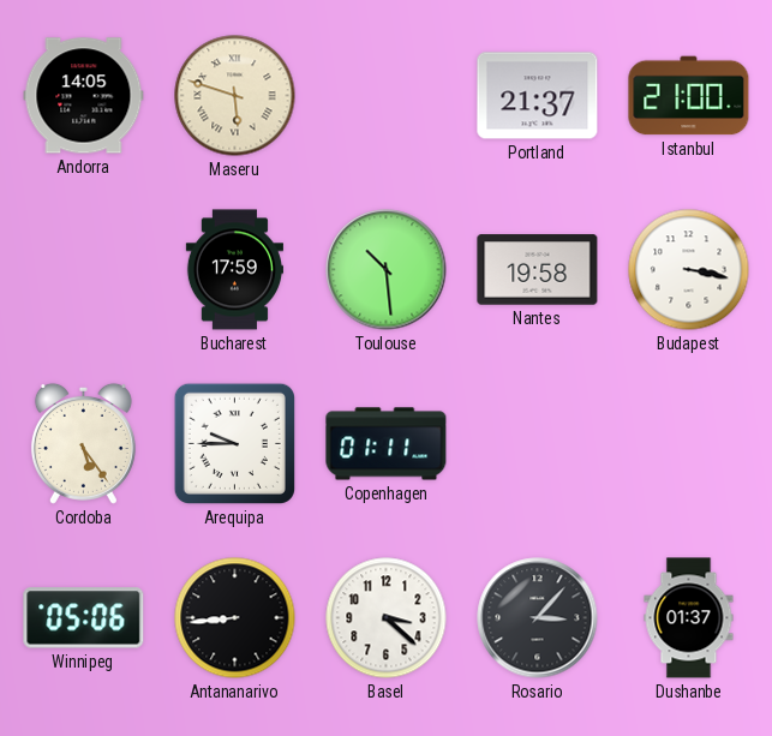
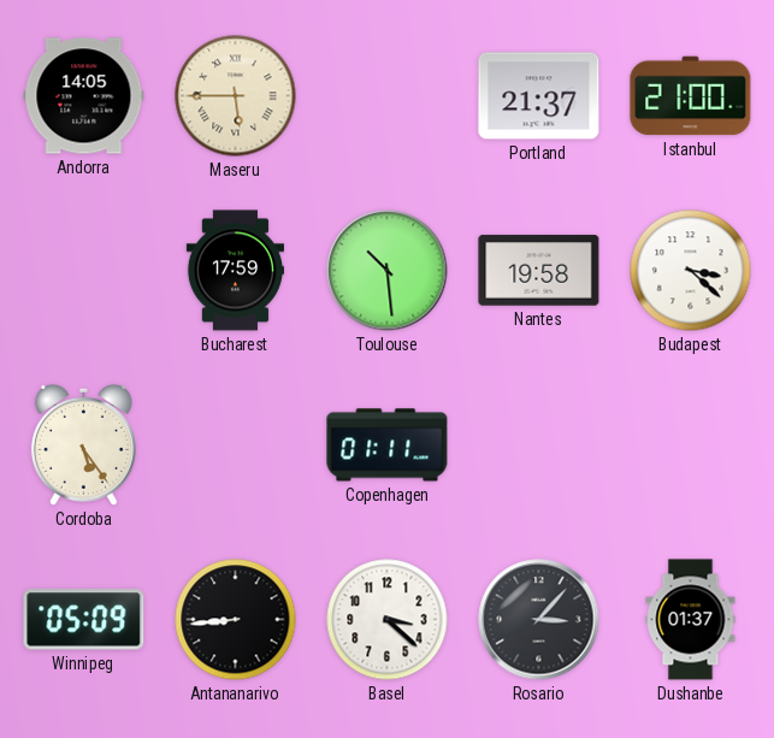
Maseru: 5:48 -> 5:45
Budapest: 3:17 -> 3:22
Arequipa: 9:45 -> none
Winnipeg: 05:06 -> 05:09
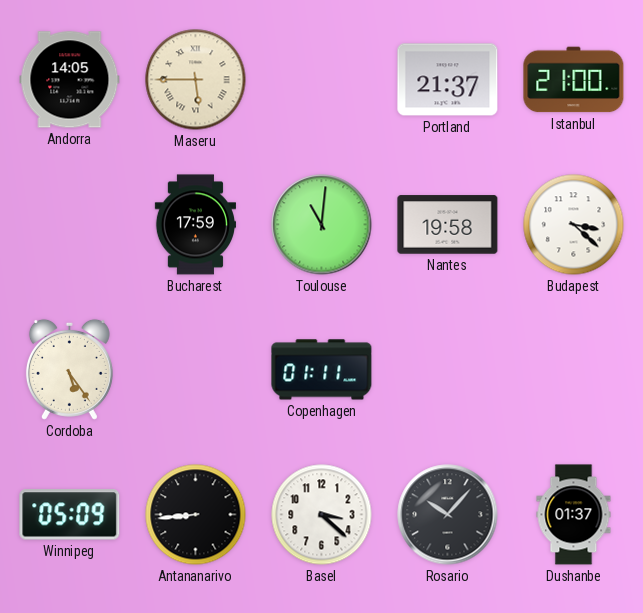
Toulouse: 10:29 -> 11:01
Rosario: 3:07 -> 10:07
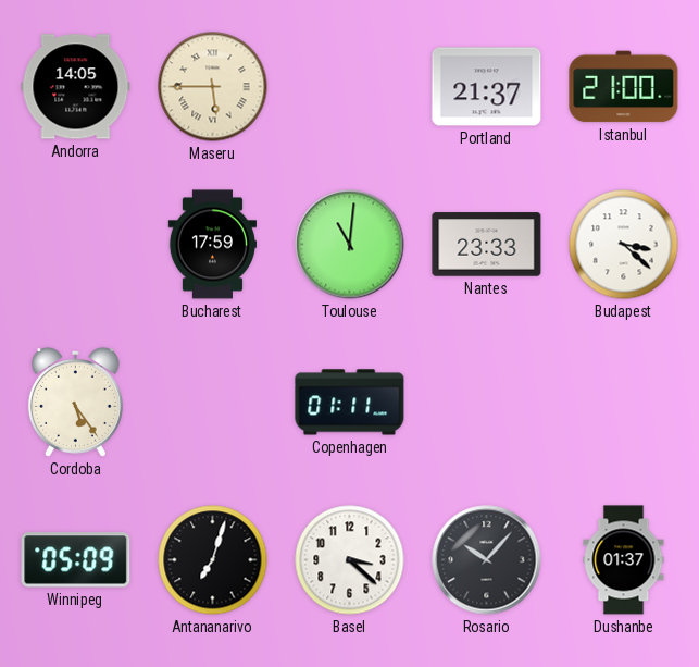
Nantes: 19:58 -> 23:33
Antananarivo: 8:44 -> 7:03
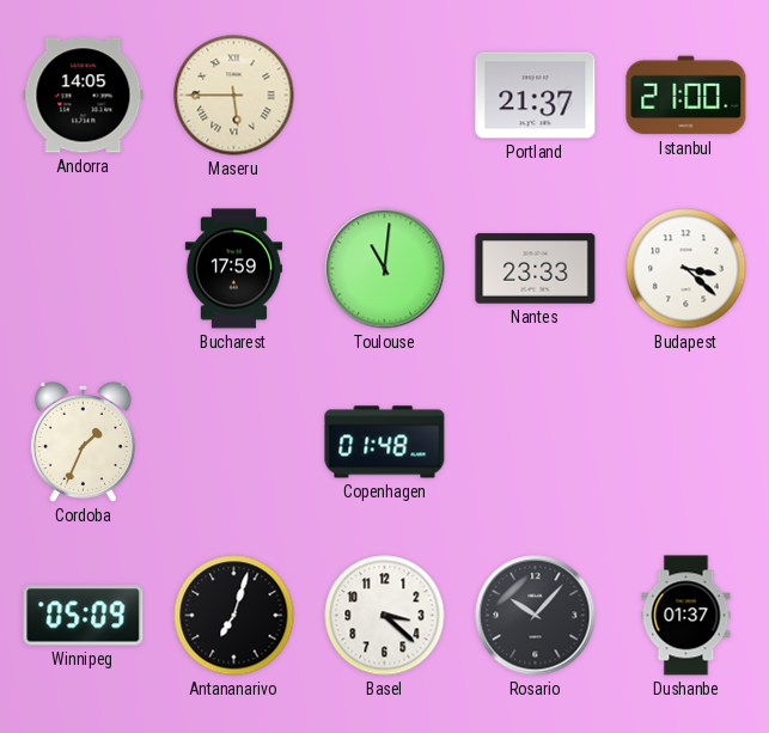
Cordoba: 5:24 -> 1:34
Copenhagen: 01:11 -> 01:48
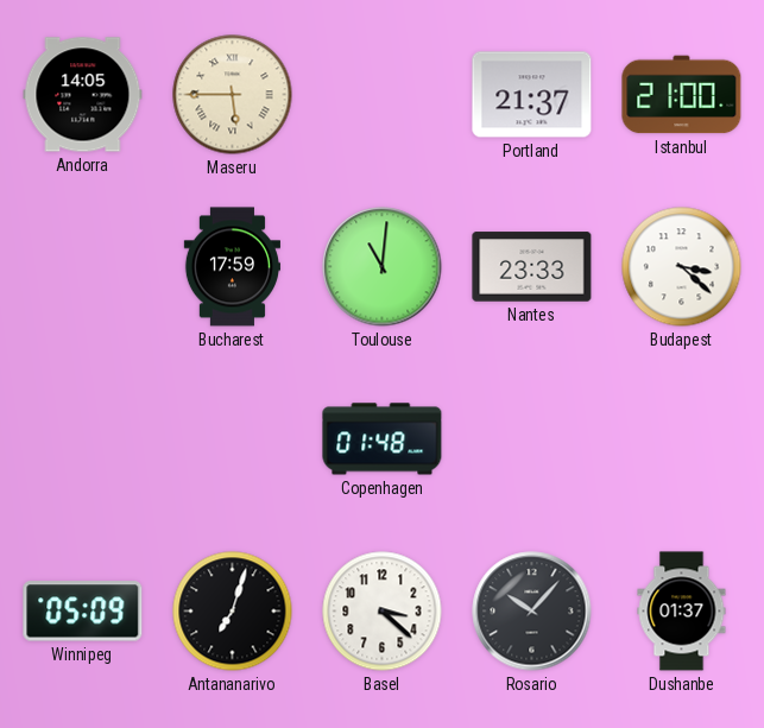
Cordoba: 1:34 -> none
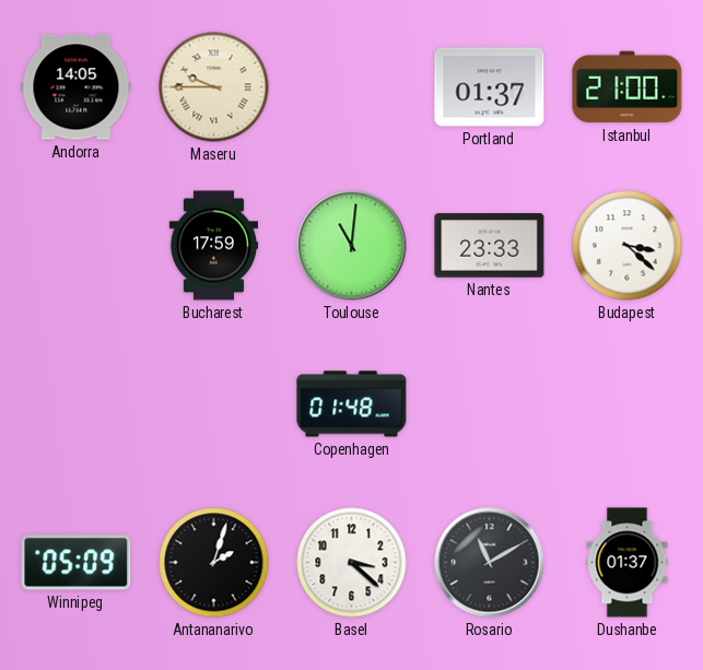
Maseru: 5:45 -> 9:45
Portland: 21:37 -> 01:37
Antananarivo: 7:03 -> 2:03
Rosario: 10:07 -> 11:10
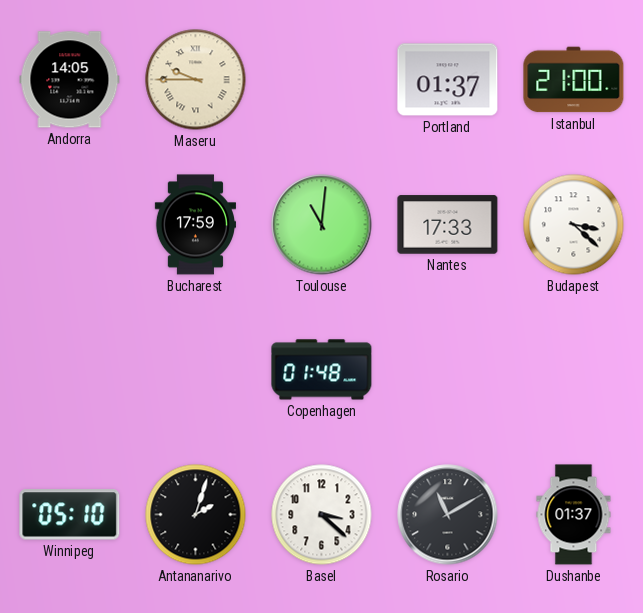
Nantes: 23:33 -> 17:33
Winnipeg: 05:09 -> 05:10
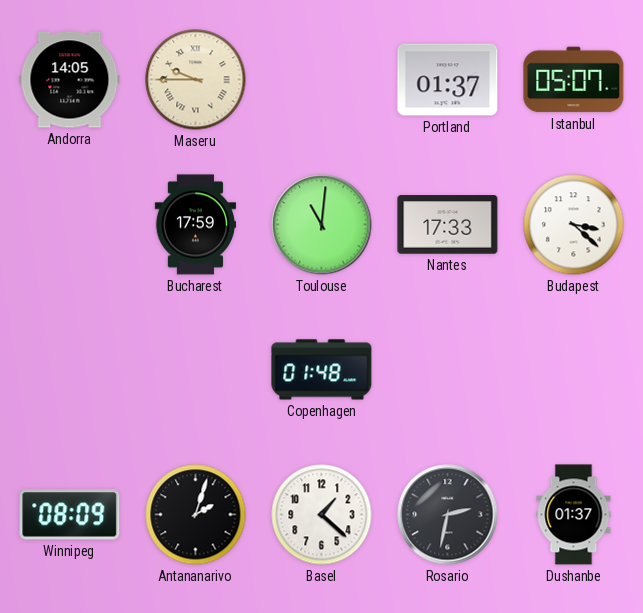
Istanbul: 21:00 -> 05:07
Winnipeg: 05:10 -> 08:09
Basel: 3:22 -> 1:22
Rosario: 11:10 -> 2:32
